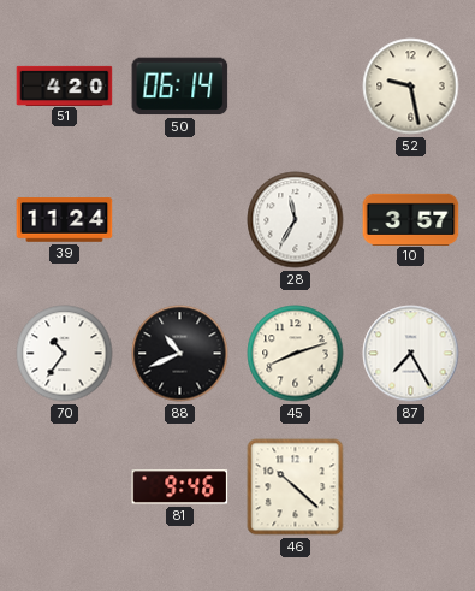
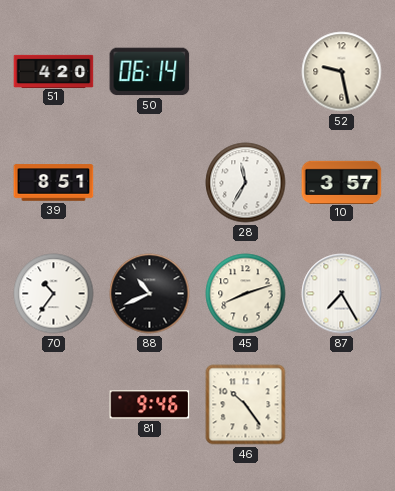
39: 11:24 -> 8:51
46: 10:22 -> 10:24
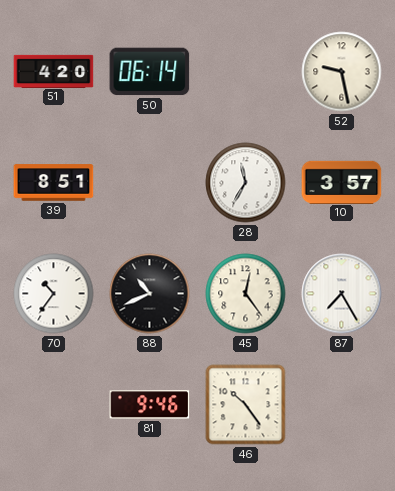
45: 8:12 -> 12:24
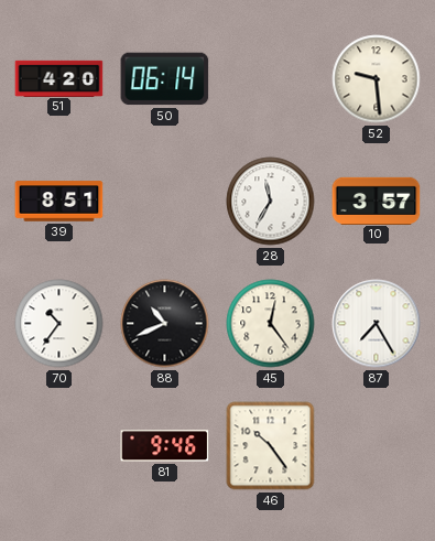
52: 9:28 -> 9:29
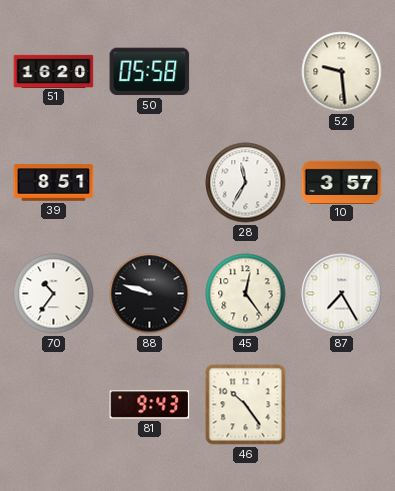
51: 4:20 -> 16:20
50: 06:14 -> 05:58
88: 10:41 -> 9:48
81: 9:46 -> 9:43
